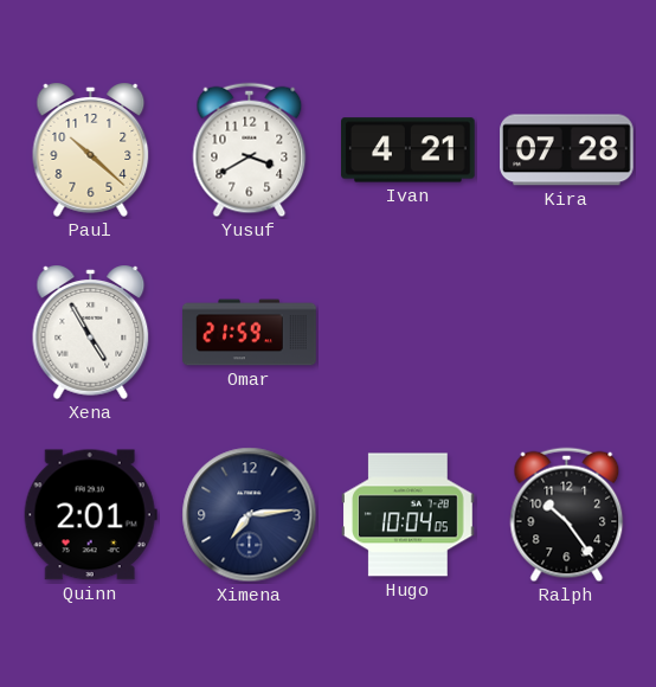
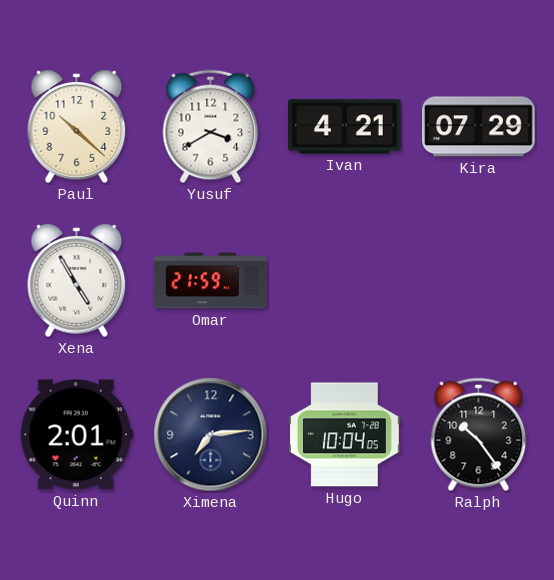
Kira: 07:28 -> 07:29
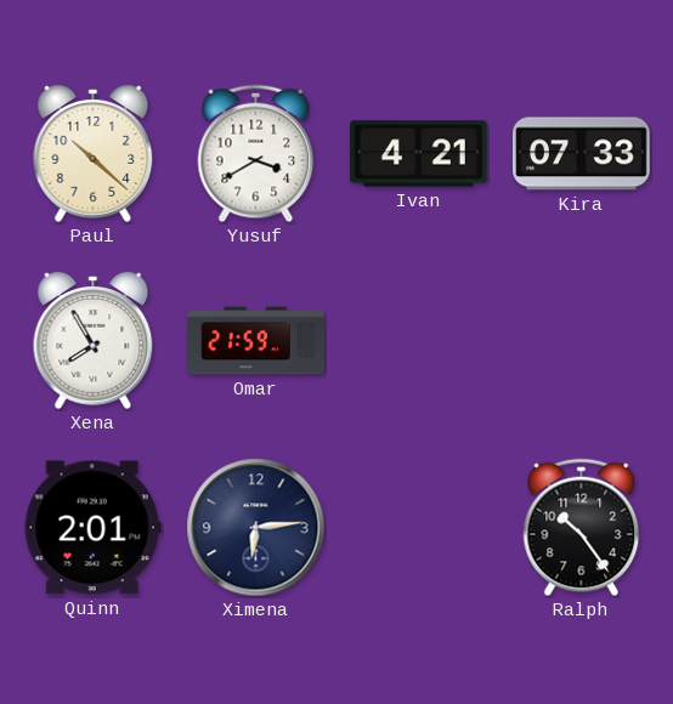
Kira: 07:29 -> 07:33
Xena: 4:55 -> 7:55
Ximena: 7:14 -> 6:14
Hugo: 10:04 -> none
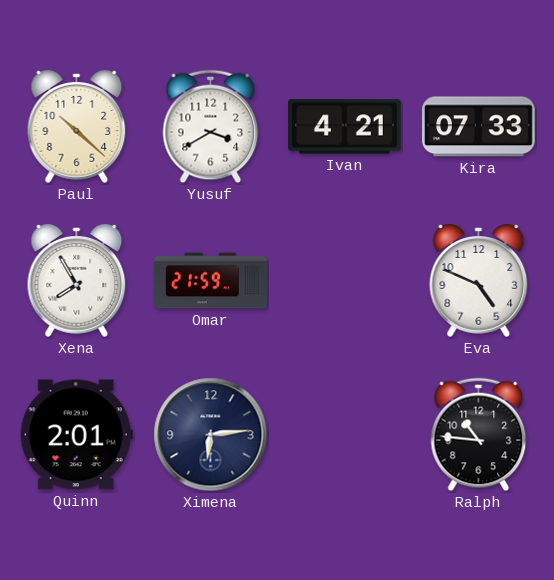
Eva: none -> 4:49
Ralph: 10:24 -> 10:46
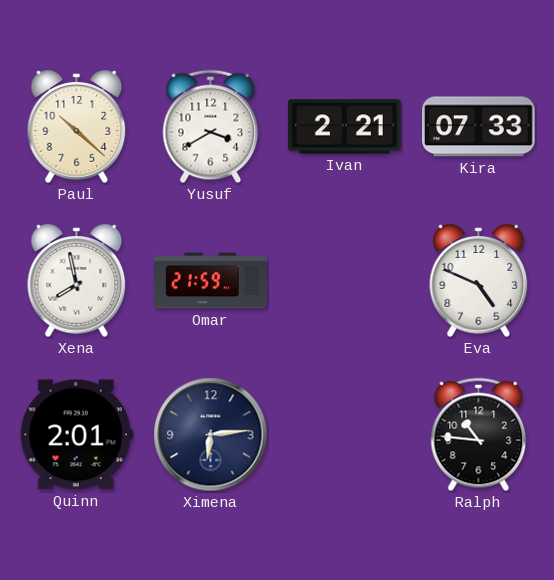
Ivan: 4:21 -> 2:21
Xena: 7:55 -> 7:58
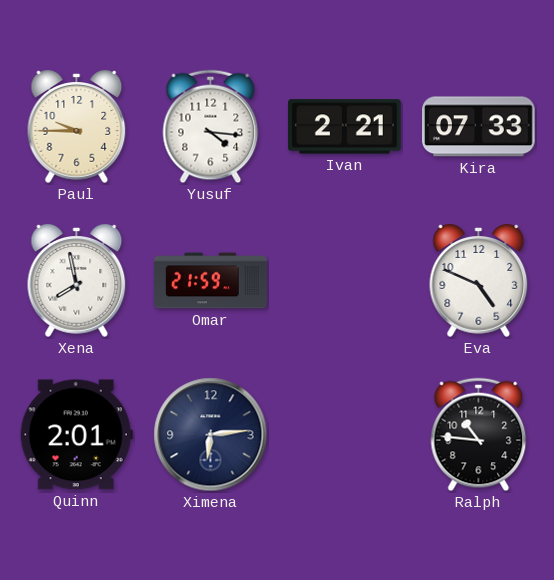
Paul: 10:22 -> 9:45
Yusuf: 3:40 -> 4:16
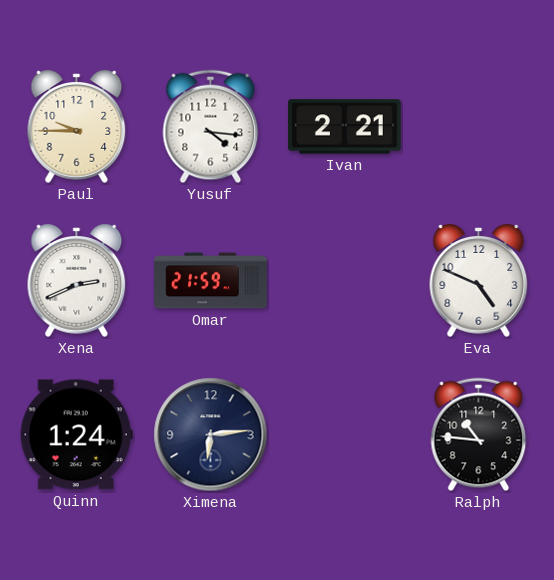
Kira: 07:33 -> none
Xena: 7:58 -> 2:41
Quinn: 2:01 -> 1:24
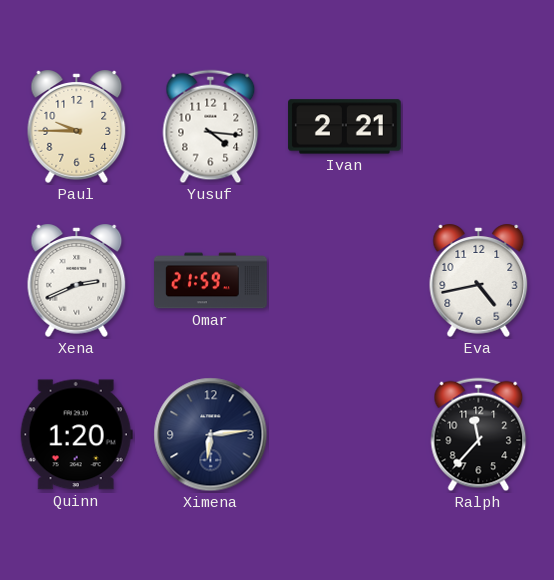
Eva: 4:49 -> 4:43
Quinn: 1:24 -> 1:20
Ralph: 10:46 -> 11:37
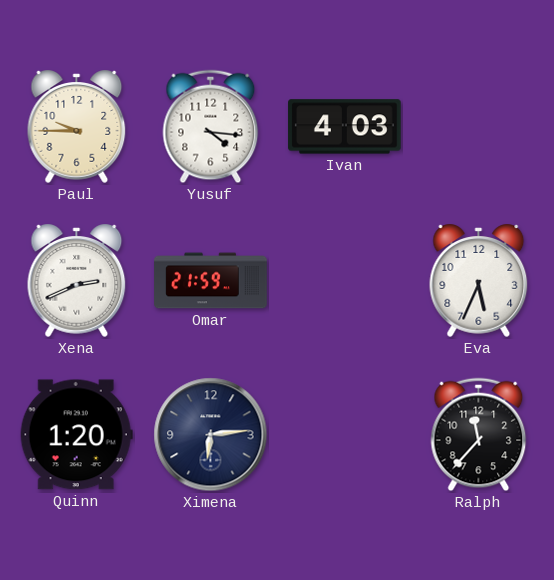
Ivan: 2:21 -> 4:03
Eva: 4:43 -> 5:34
